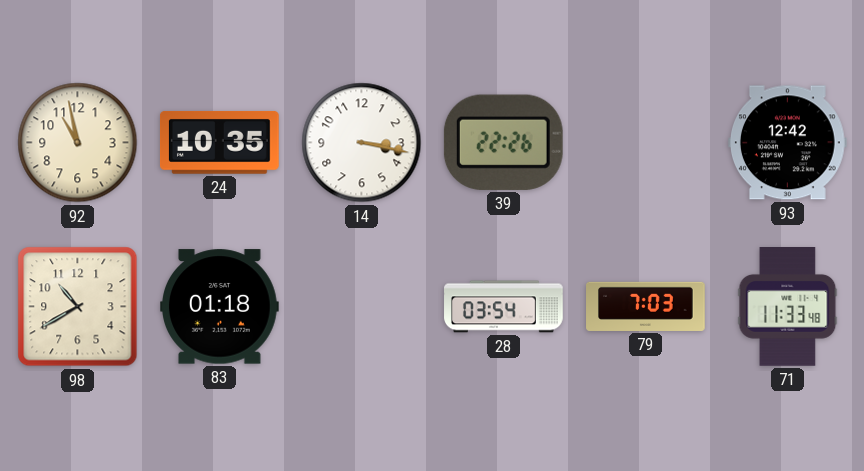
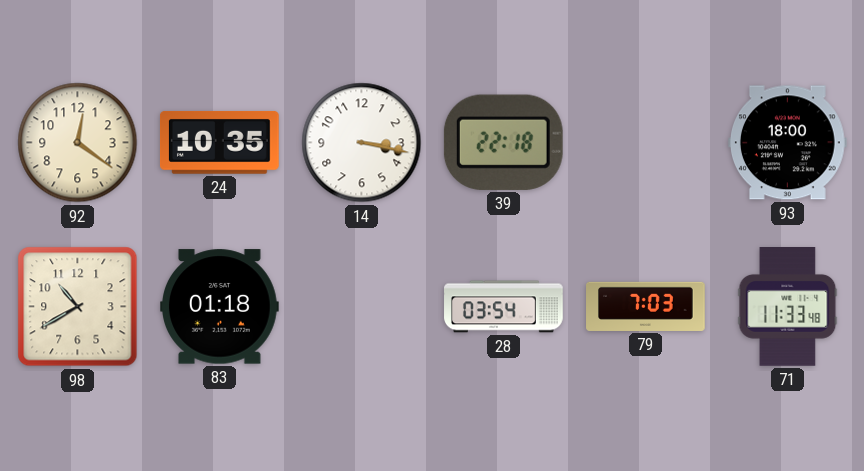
92: 10:58 -> 12:21
39: 22:26 -> 22:18
93: 12:42 -> 18:00
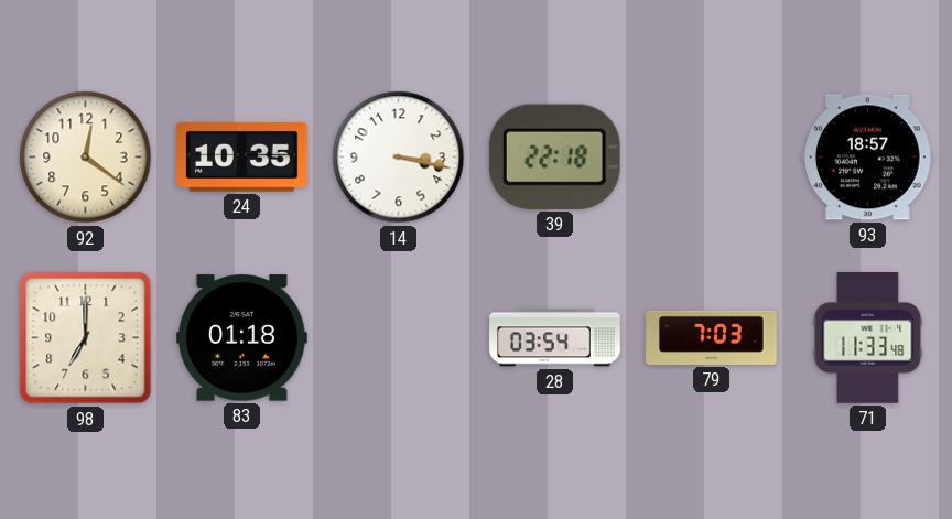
93: 18:00 -> 18:57
98: 10:40 -> 7:00
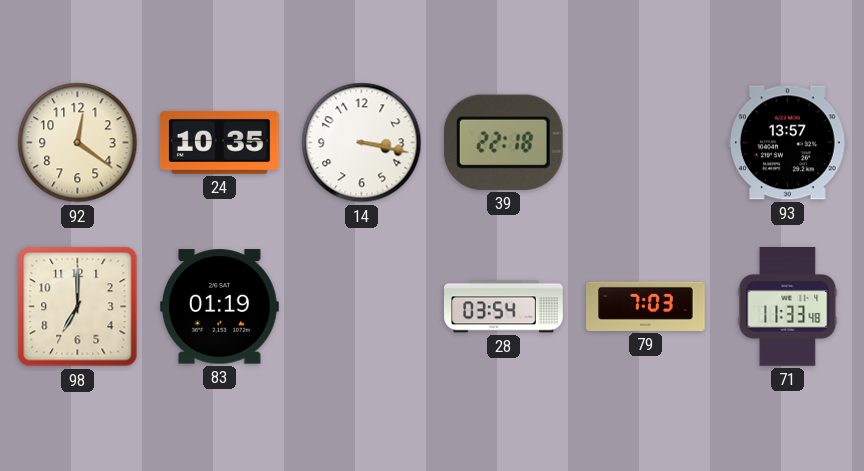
93: 18:57 -> 13:57
83: 01:18 -> 01:19
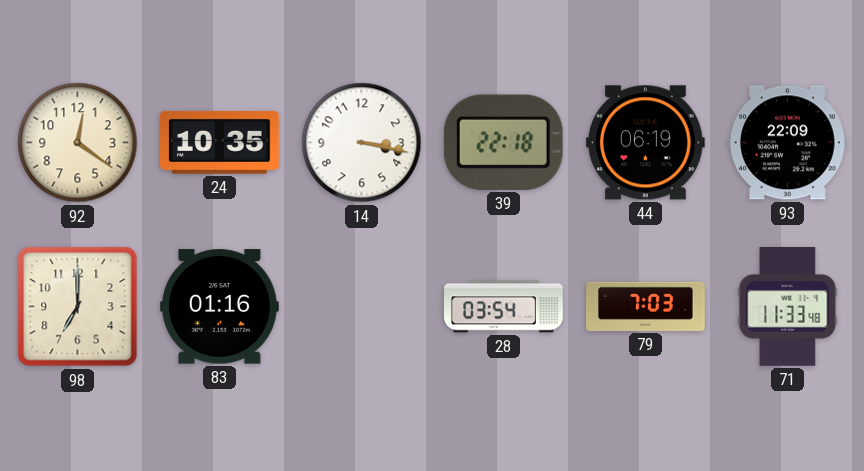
44: none -> 06:19
93: 13:57 -> 22:09
83: 01:19 -> 01:16
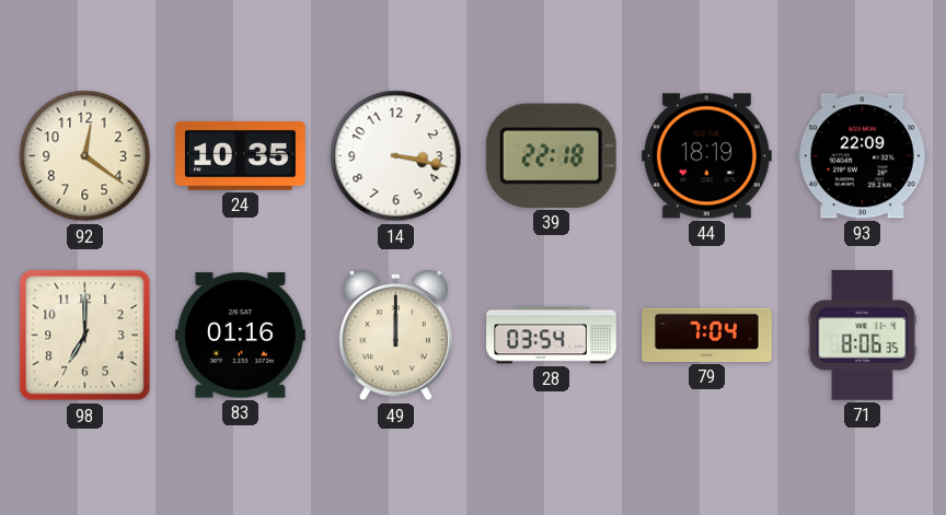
44: 06:19 -> 18:19
49: none -> 12:00
79: 7:03 -> 7:04
71: 11:33 -> 8:06
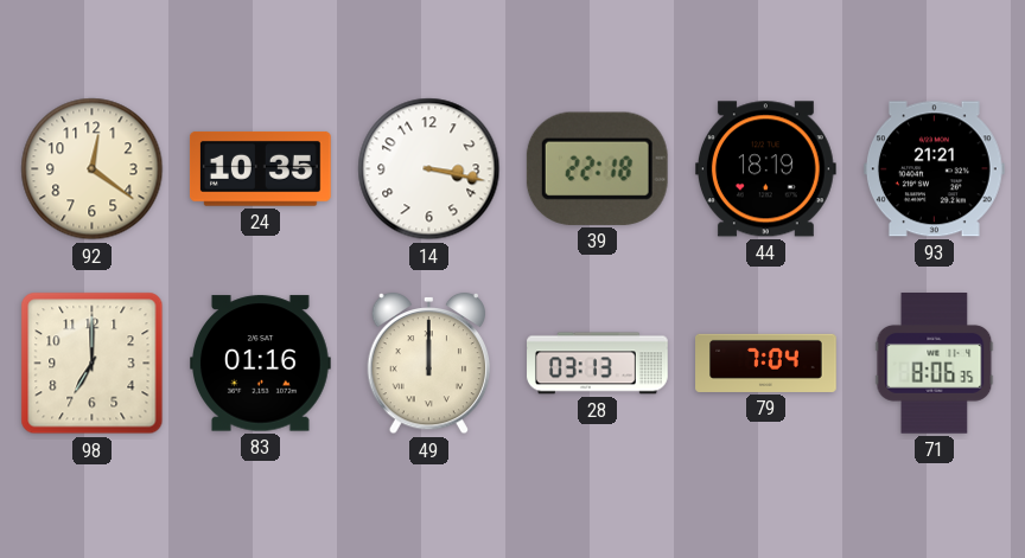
93: 22:09 -> 21:21
28: 03:54 -> 03:13
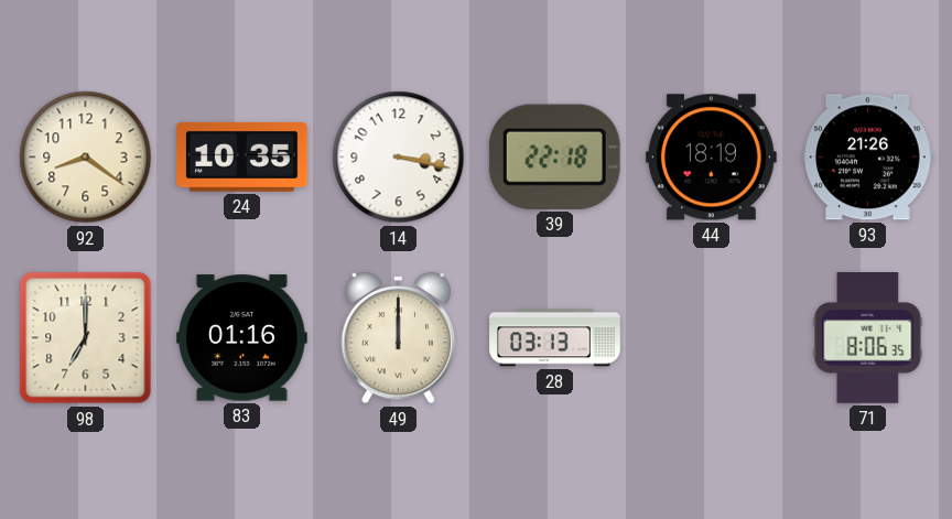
92: 12:21 -> 8:21
93: 21:21 -> 21:26
79: 7:04 -> none
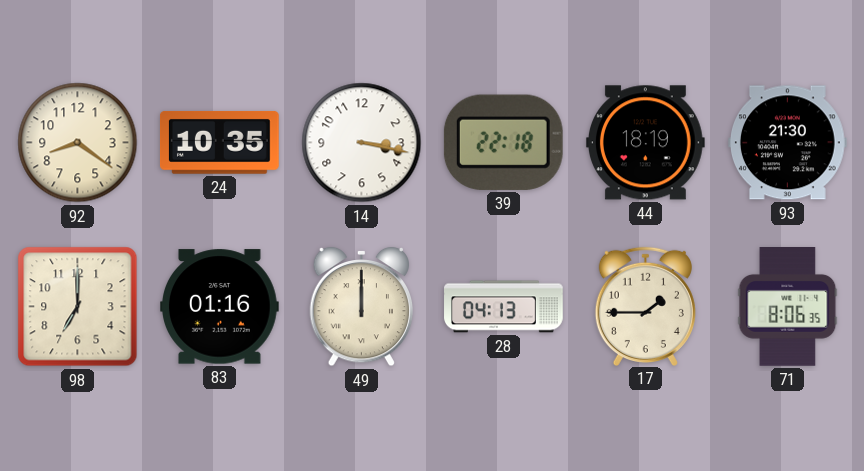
93: 21:26 -> 21:30
28: 03:13 -> 04:13
17: none -> 1:45
